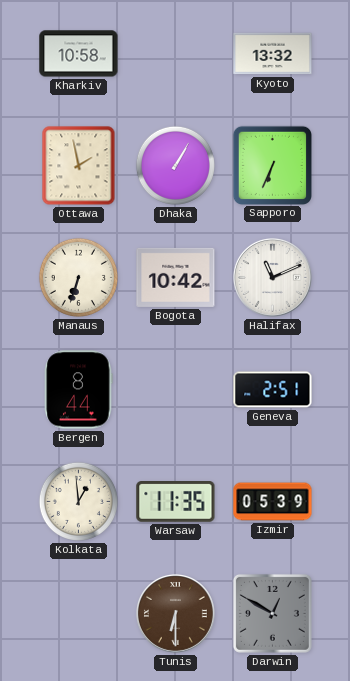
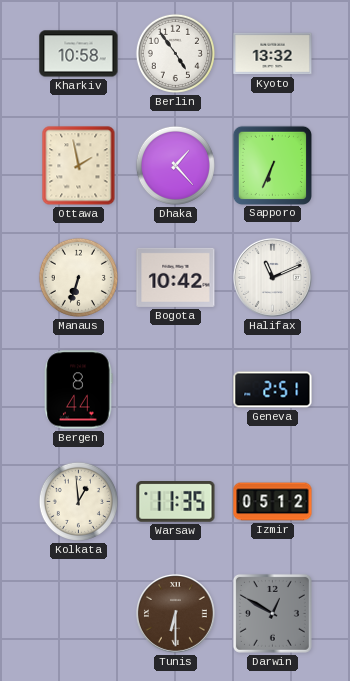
Berlin: none -> 4:54
Dhaka: 1:05 -> 1:23
Izmir: 05:39 -> 05:12
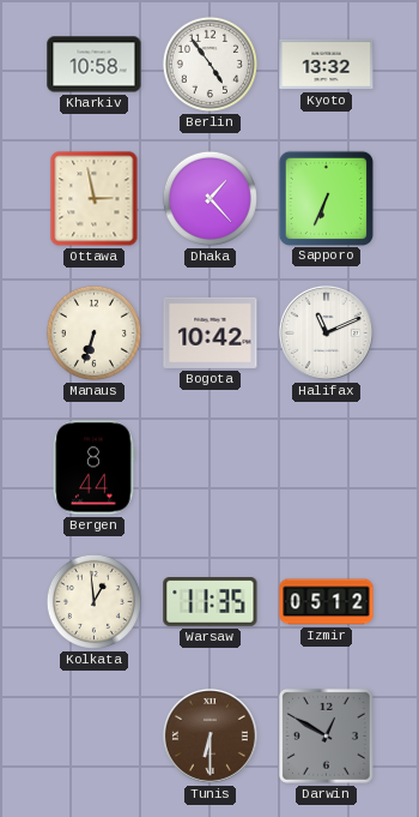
Ottawa: 1:58 -> 2:58
Geneva: 2:51 -> none
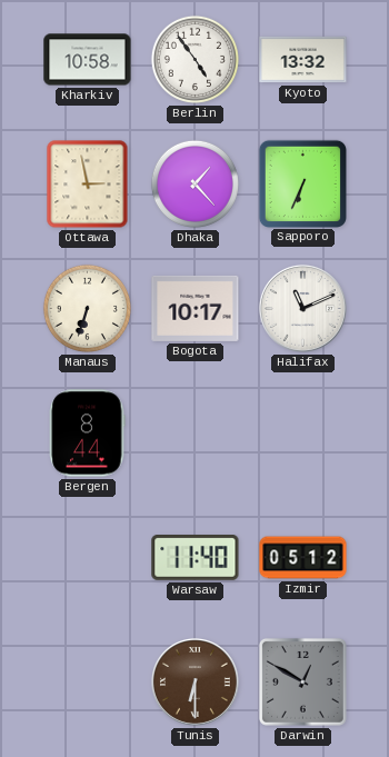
Bogota: 10:42 -> 10:17
Kolkata: 12:59 -> none
Warsaw: 11:35 -> 11:40
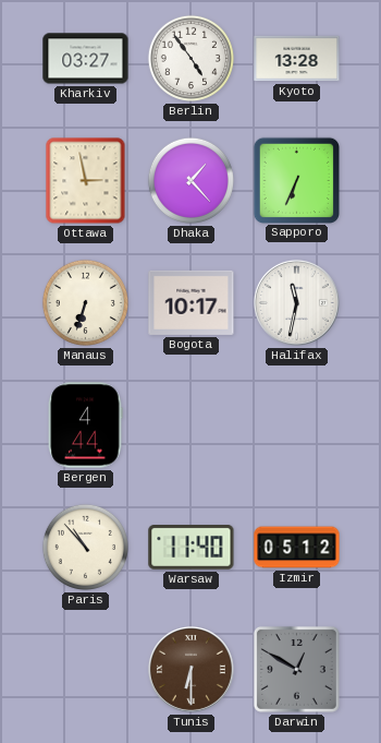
Kharkiv: 10:58 -> 03:27
Kyoto: 13:32 -> 13:28
Halifax: 11:11 -> 11:32
Bergen: 8:44 -> 4:44
Paris: none -> 10:53
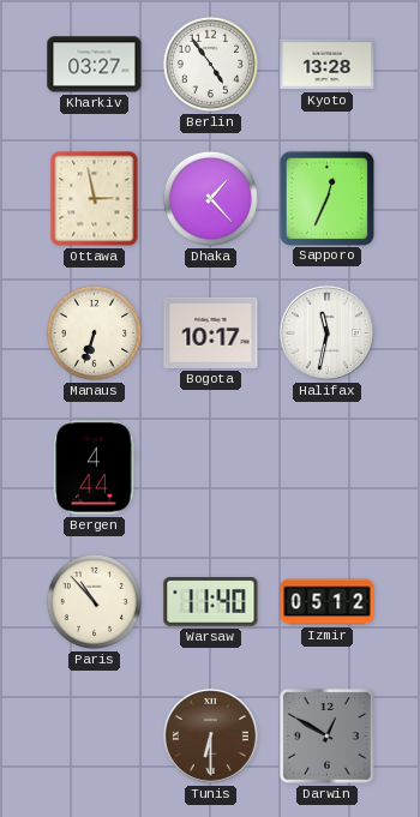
Sapporo: 6:34 -> 12:34
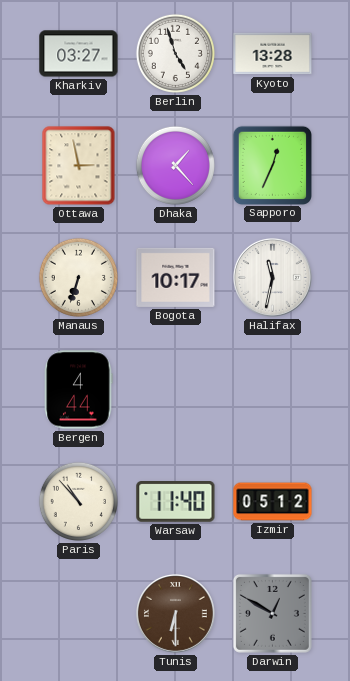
Berlin: 4:54 -> 4:57
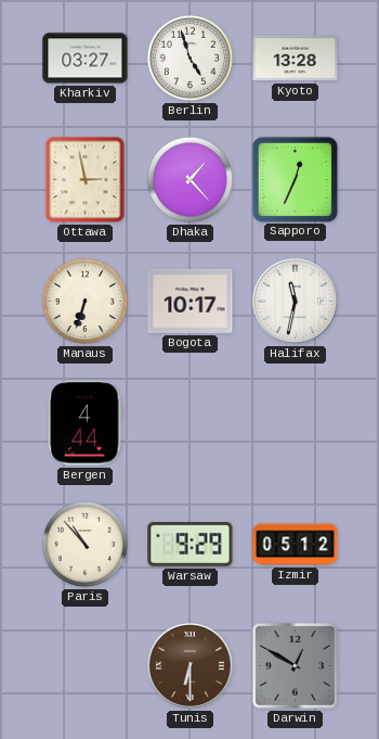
Warsaw: 11:40 -> 9:29
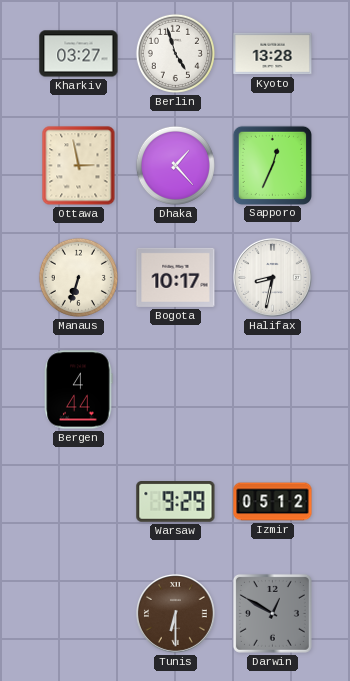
Halifax: 11:32 -> 8:32
Paris: 10:53 -> none
